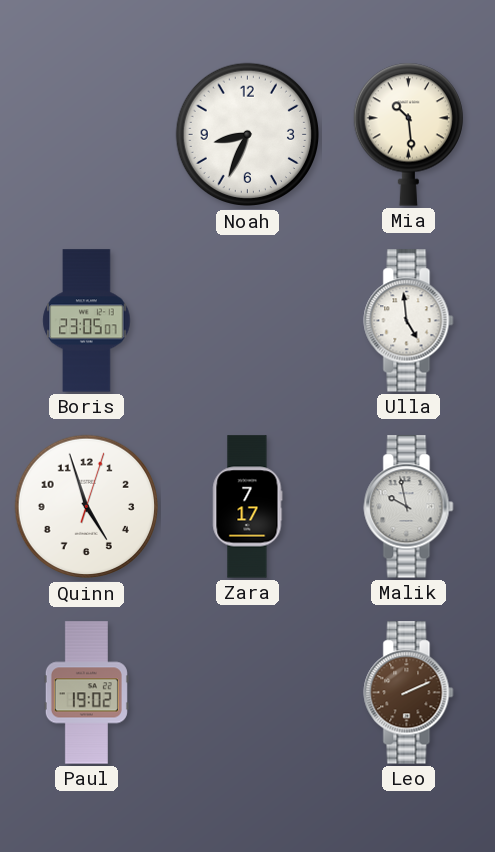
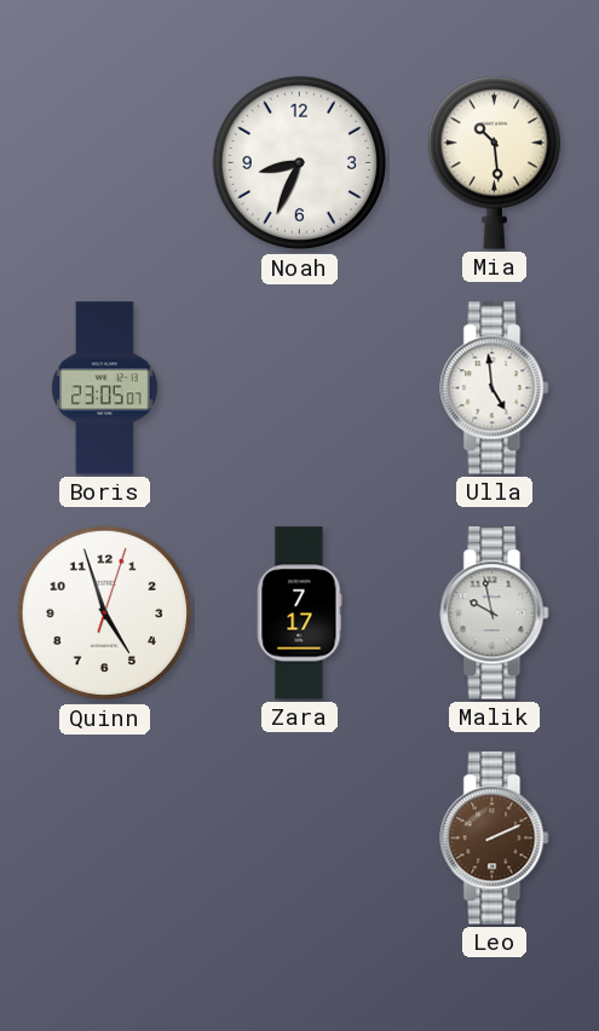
Paul: 19:02 -> none
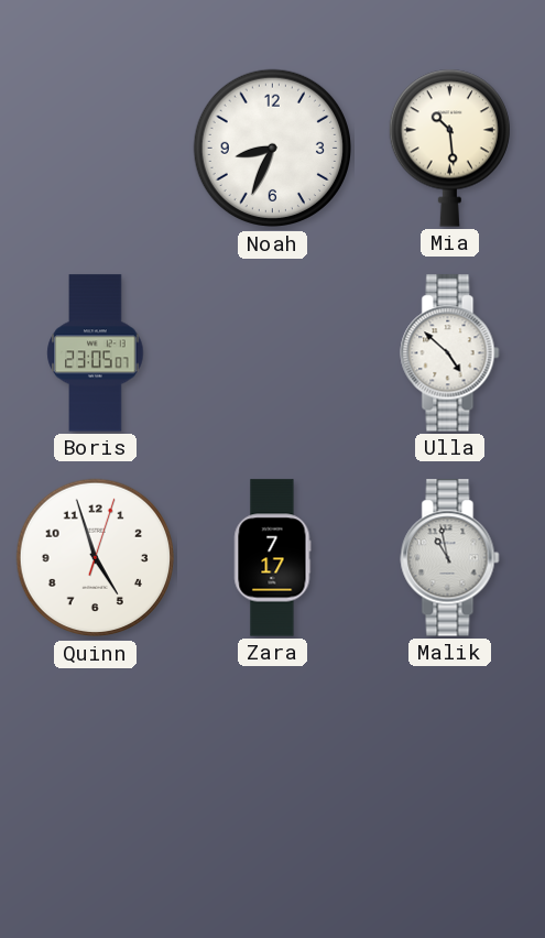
Ulla: 4:59 -> 4:52
Malik: 9:58 -> 10:58
Leo: 2:11 -> none
